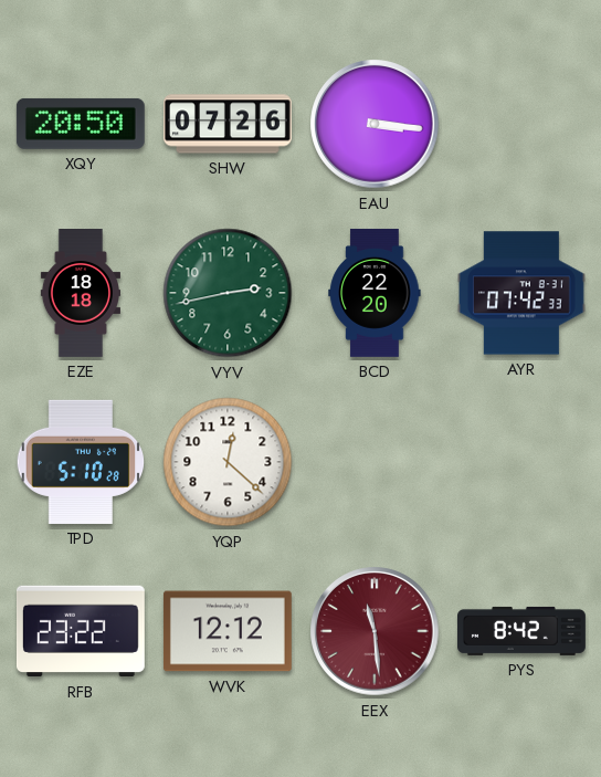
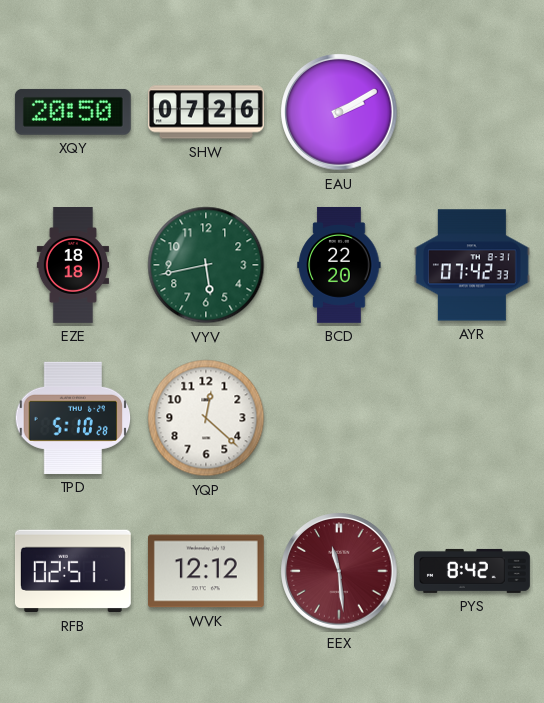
EAU: 3:16 -> 2:10
VYV: 2:43 -> 5:43
RFB: 23:22 -> 02:51
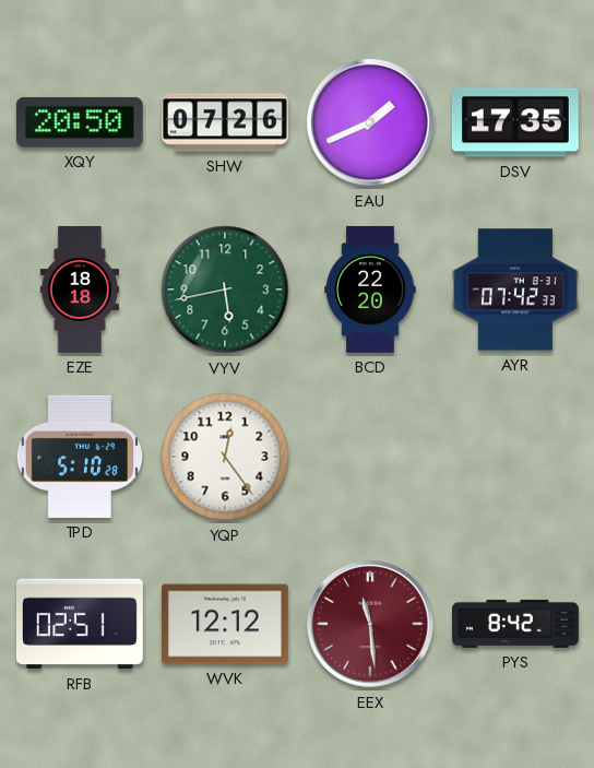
EAU: 2:10 -> 1:41
DSV: none -> 17:35
YQP: 12:22 -> 12:24
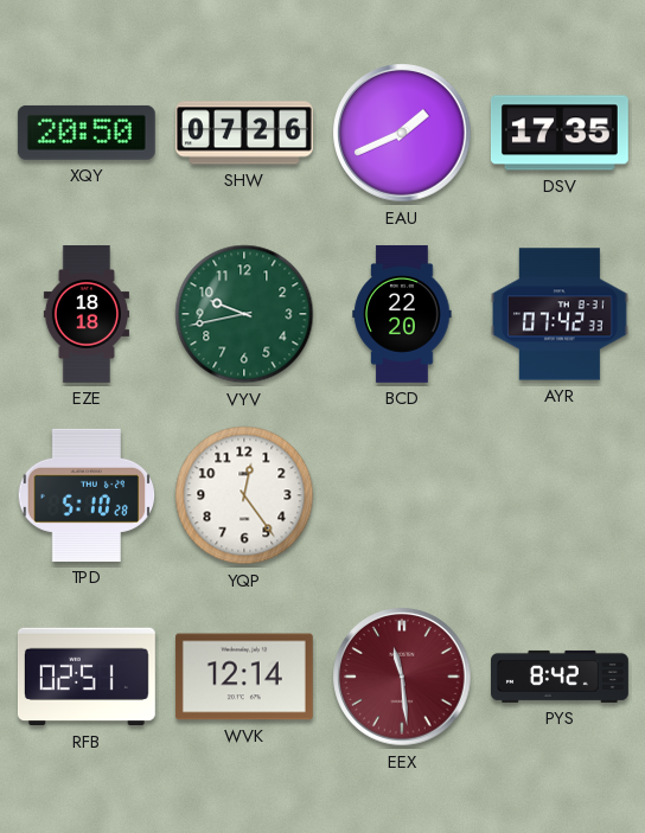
VYV: 5:43 -> 9:43
WVK: 12:12 -> 12:14
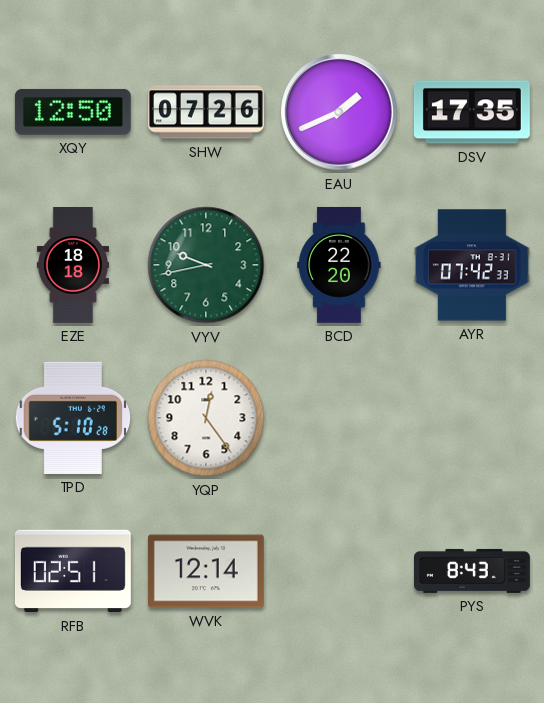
XQY: 20:50 -> 12:50
EEX: 11:29 -> none
PYS: 8:42 -> 8:43
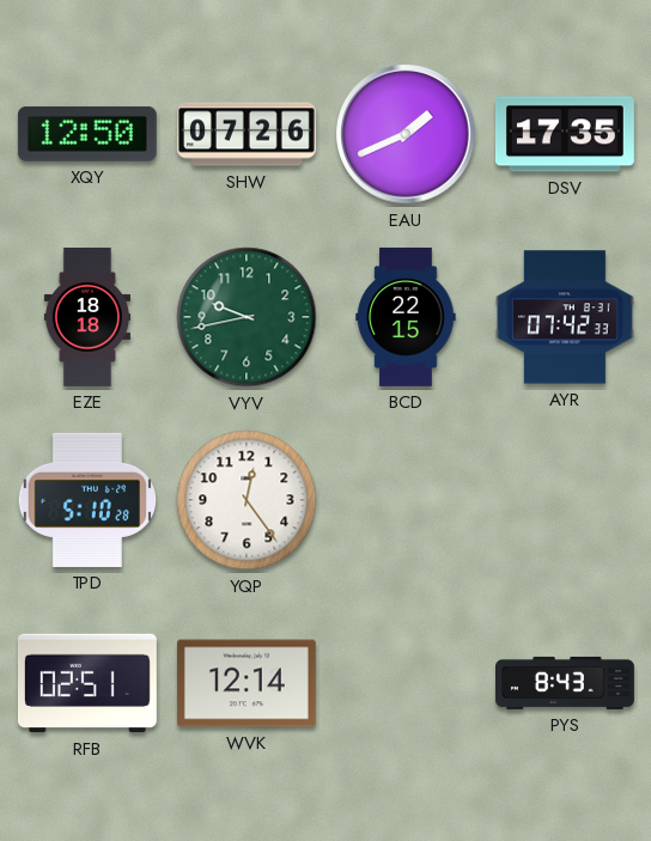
BCD: 22:20 -> 22:15
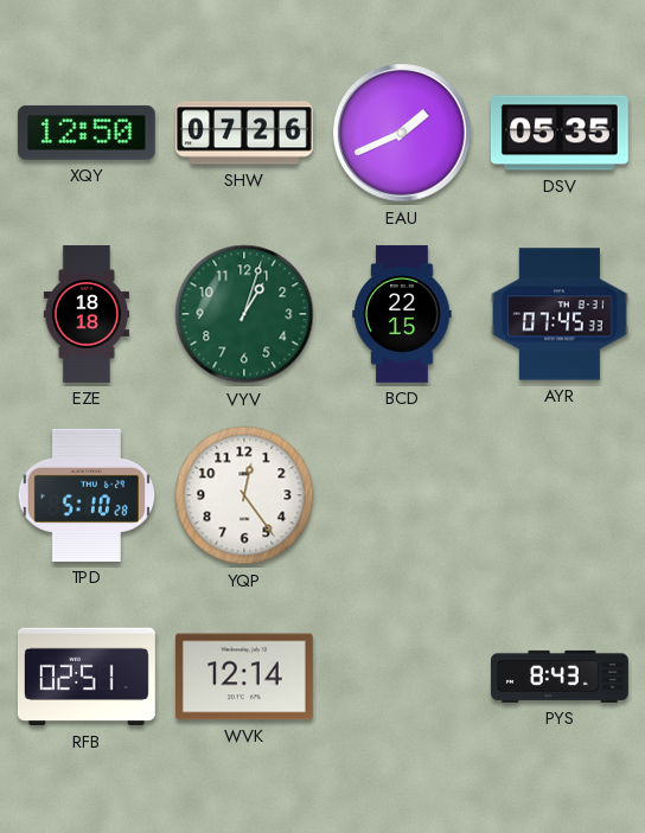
DSV: 17:35 -> 05:35
VYV: 9:43 -> 1:03
AYR: 07:42 -> 07:45
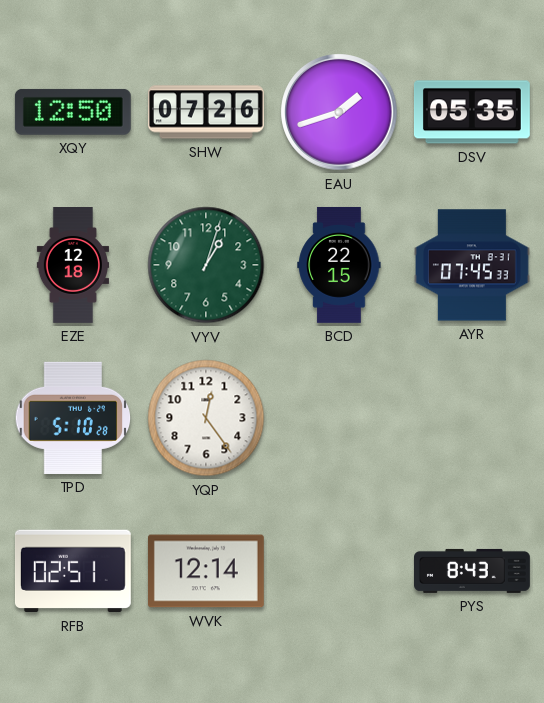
EAU: 1:41 -> 1:42
EZE: 18:18 -> 12:18
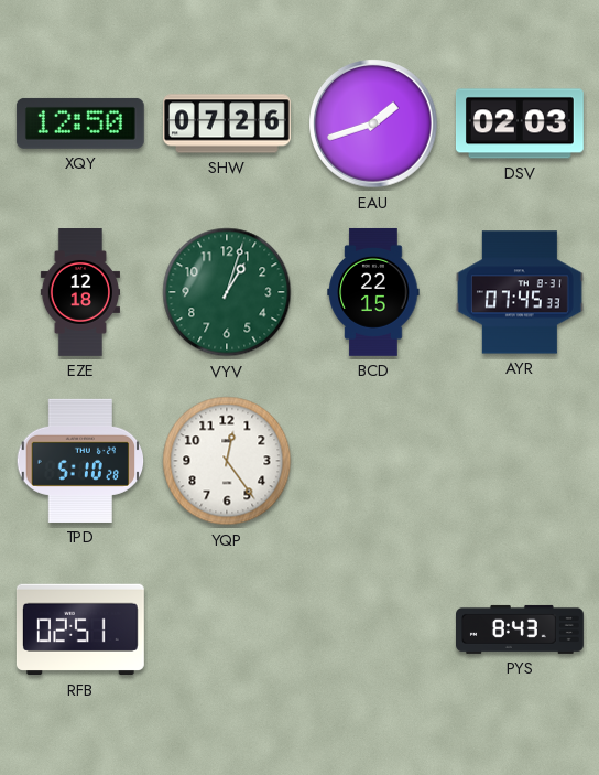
DSV: 05:35 -> 02:03
WVK: 12:14 -> none
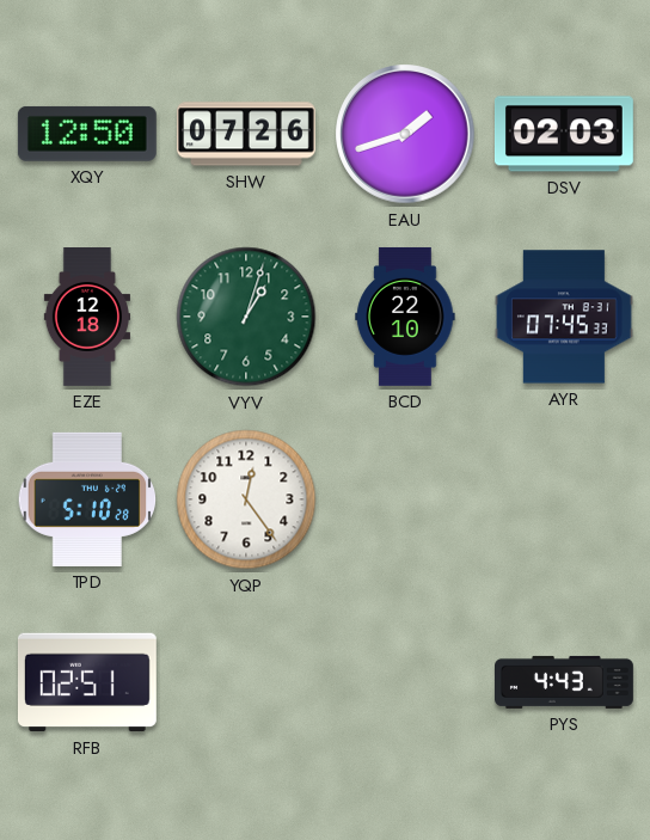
BCD: 22:15 -> 22:10
PYS: 8:43 -> 4:43
